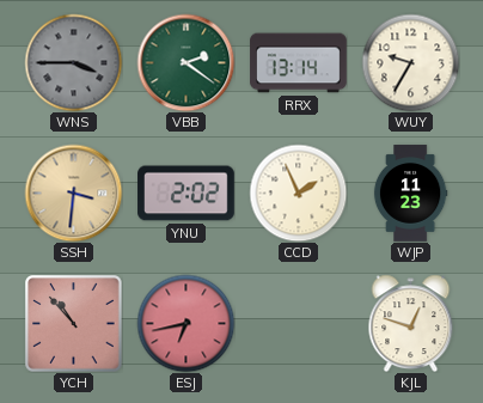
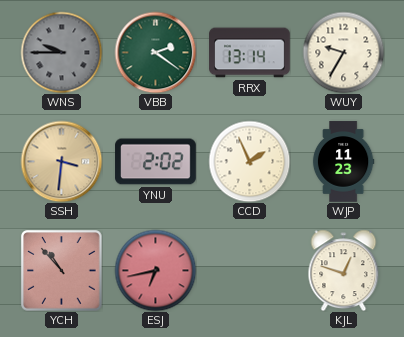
WNS: 3:45 -> 9:45
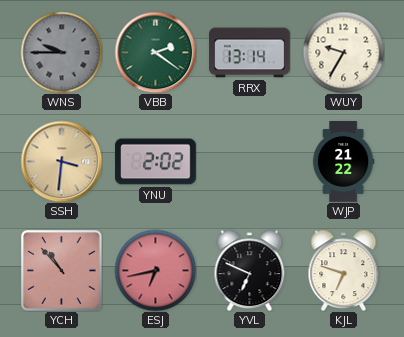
CCD: 1:56 -> none
WJP: 11:23 -> 21:22
YVL: none -> 6:49
KJL: 12:48 -> 6:48
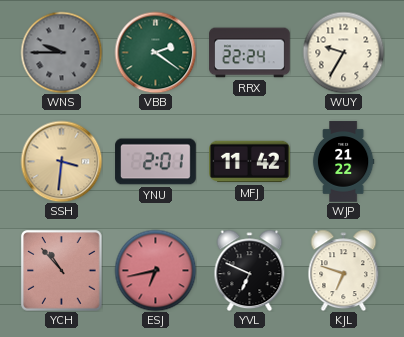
RRX: 13:14 -> 22:24
YNU: 2:02 -> 2:01
MFJ: none -> 11:42
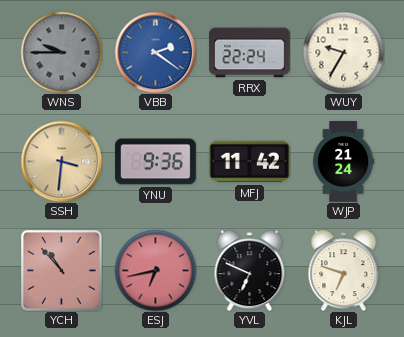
VBB dial: green -> blue
YNU: 2:01 -> 9:36
WJP: 21:22 -> 21:24
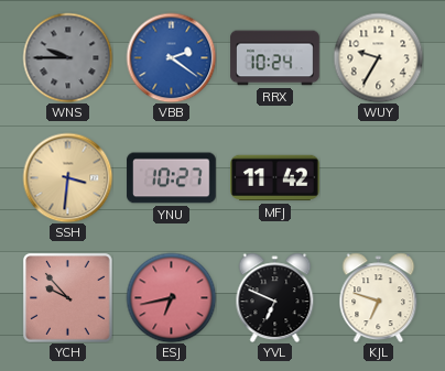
RRX: 22:24 -> 10:24
YNU: 9:36 -> 10:27
WJP: 21:24 -> none
YCH: 10:53 -> 9:53
